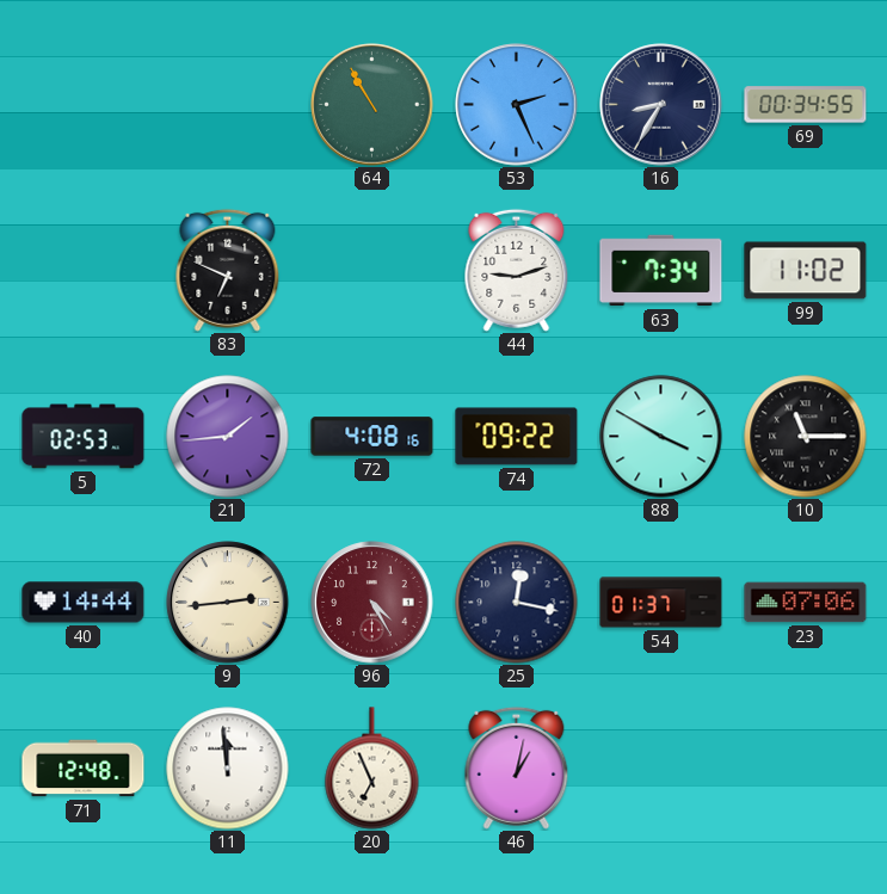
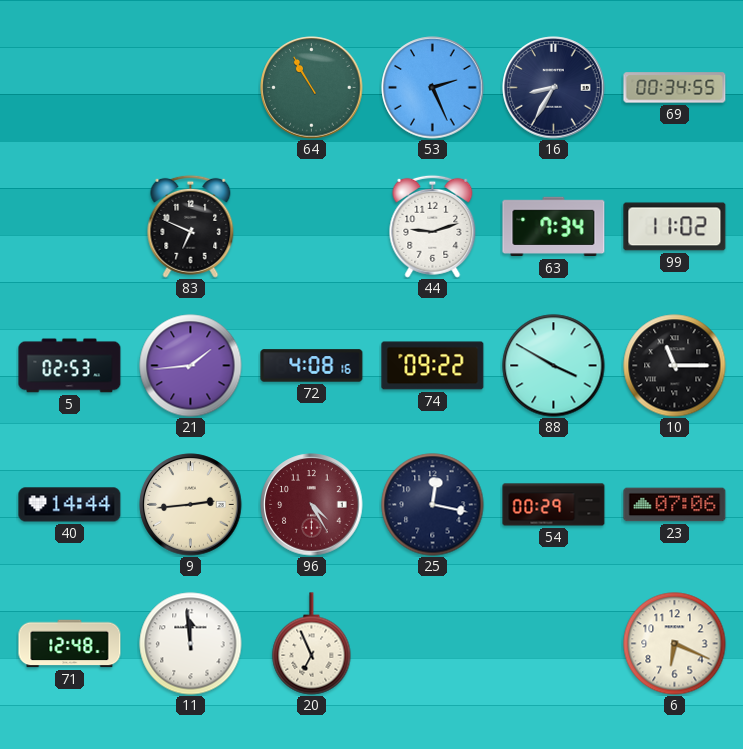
54: 01:37 -> 00:29
46: 1:02 -> none
6: none -> 6:19
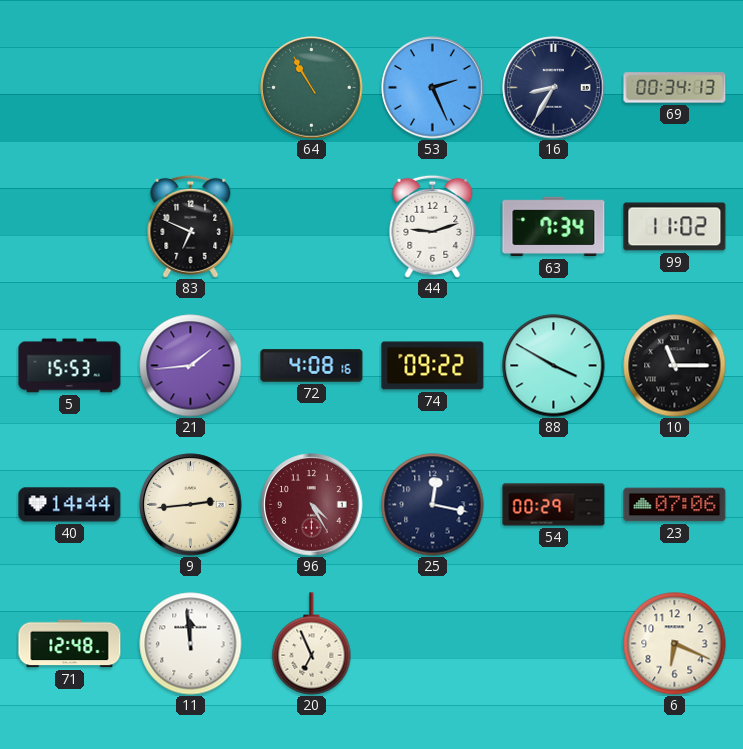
69: 00:34:55 -> 00:34:13
5: 02:53 -> 15:53
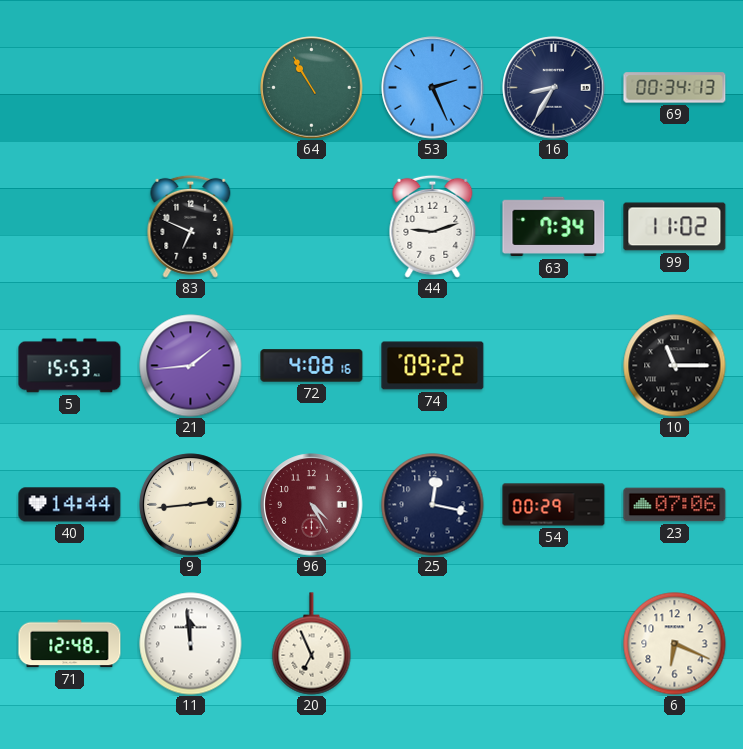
88: 3:50 -> none
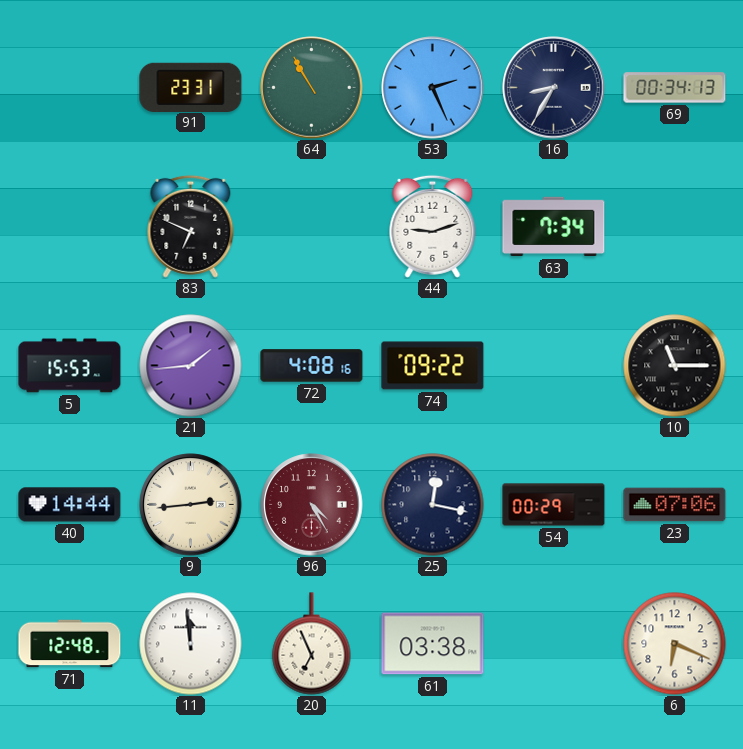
91: none -> 23:31
99: 11:02 -> none
61: none -> 03:38
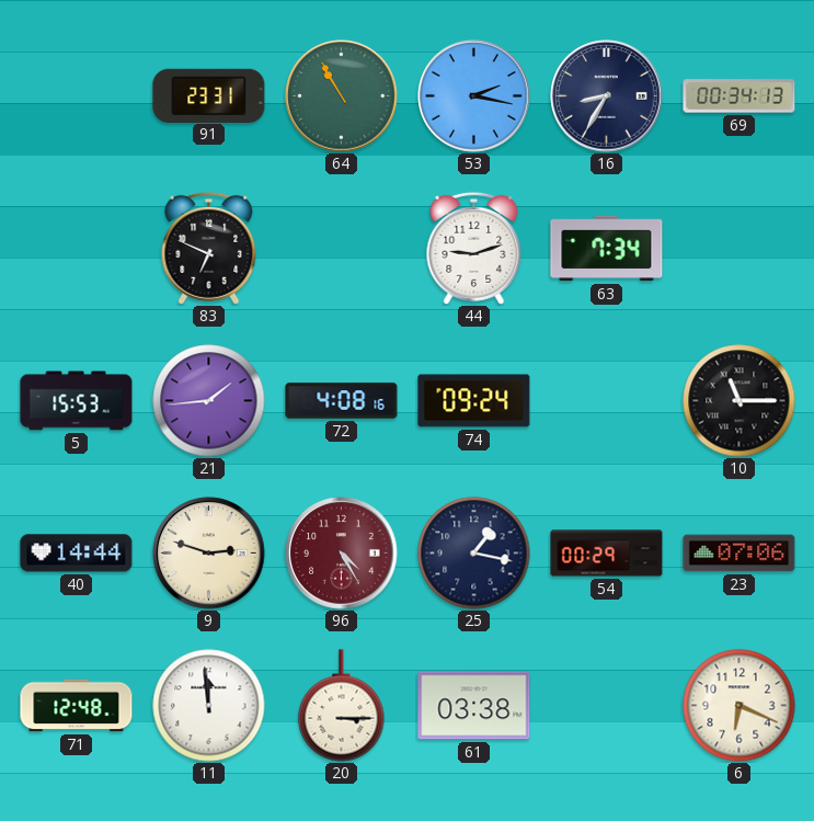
53: 2:26 -> 2:17
74: 09:22 -> 09:24
9: 2:44 -> 2:48
25: 12:17 -> 1:17
20: 6:56 -> 3:15
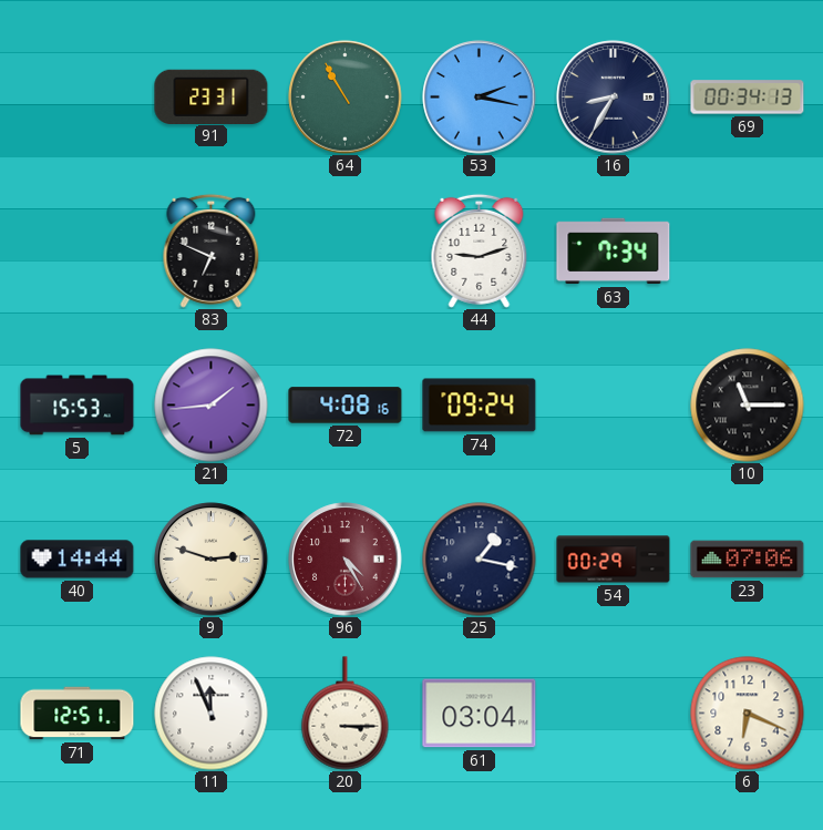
71: 12:48 -> 12:51
11: 11:59 -> 11:56
61: 03:38 -> 03:04
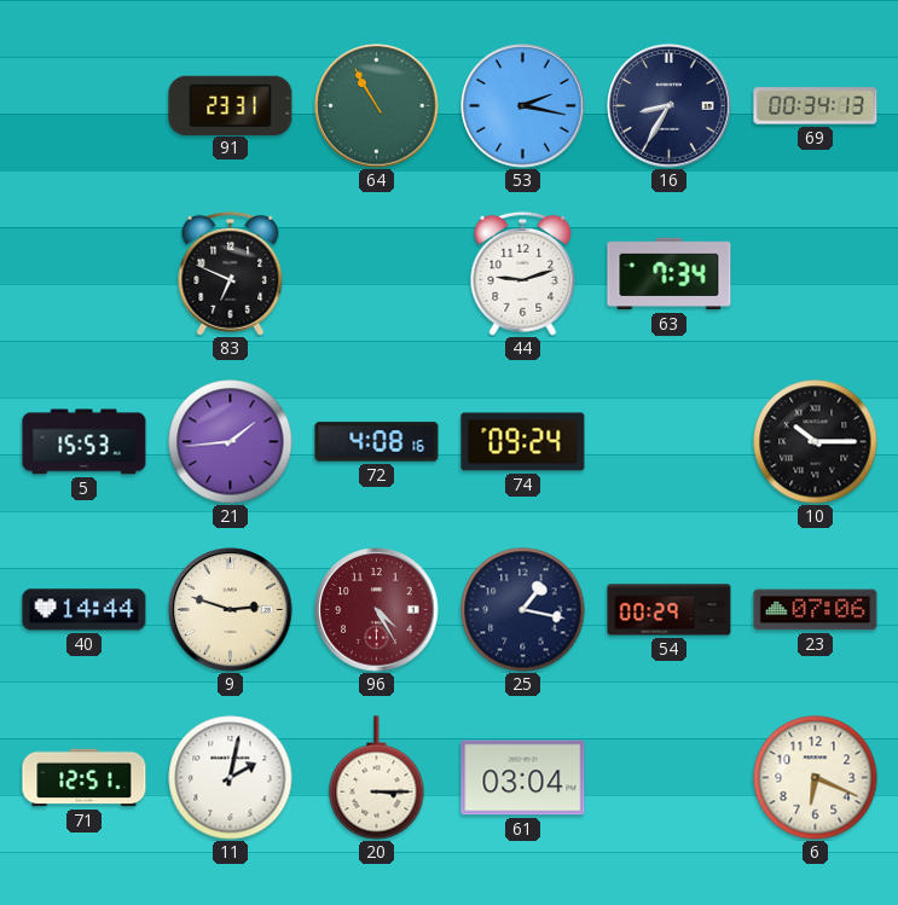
10: 11:15 -> 10:15
11: 11:56 -> 2:02
